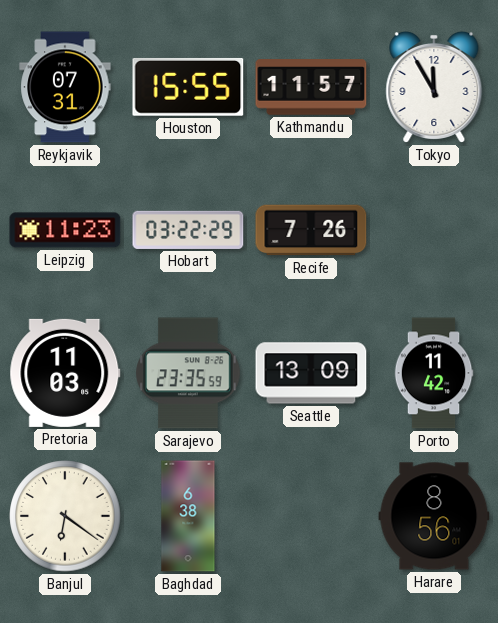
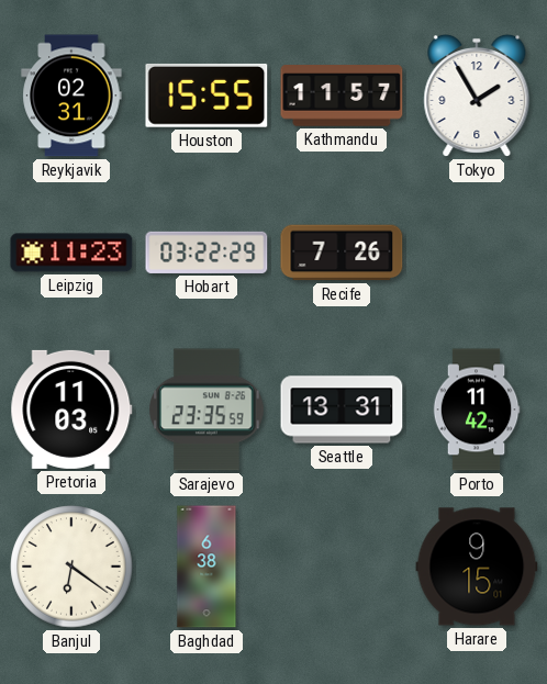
Reykjavik: 07:31 -> 02:31
Tokyo: 11:55 -> 1:55
Seattle: 13:09 -> 13:31
Harare: 8:56 -> 9:15
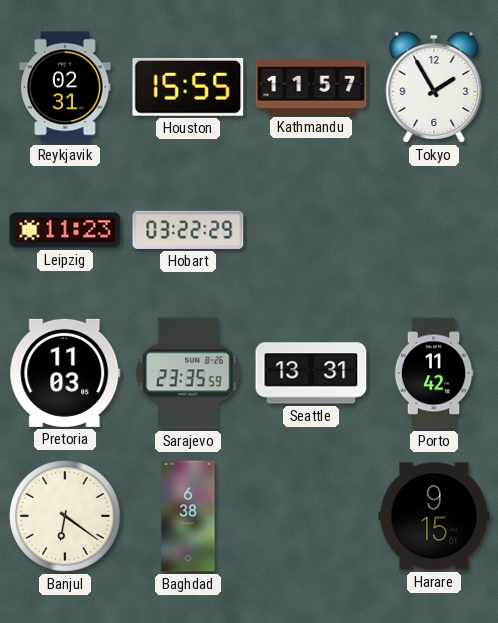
Recife: 7:26 -> none
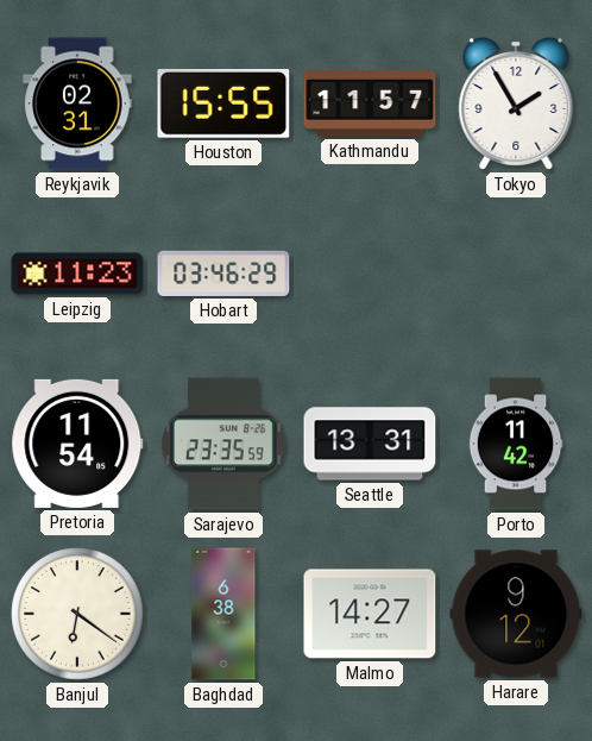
Hobart: 03:22 -> 03:46
Pretoria: 11:03 -> 11:54
Malmo: none -> 14:27
Harare: 9:15 -> 9:12
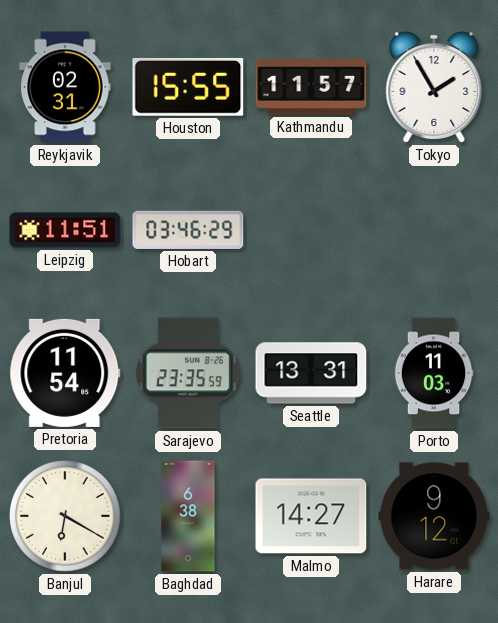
Leipzig: 11:23 -> 11:51
Porto: 11:42 -> 11:03
Banjul: 6:21 -> 6:20
